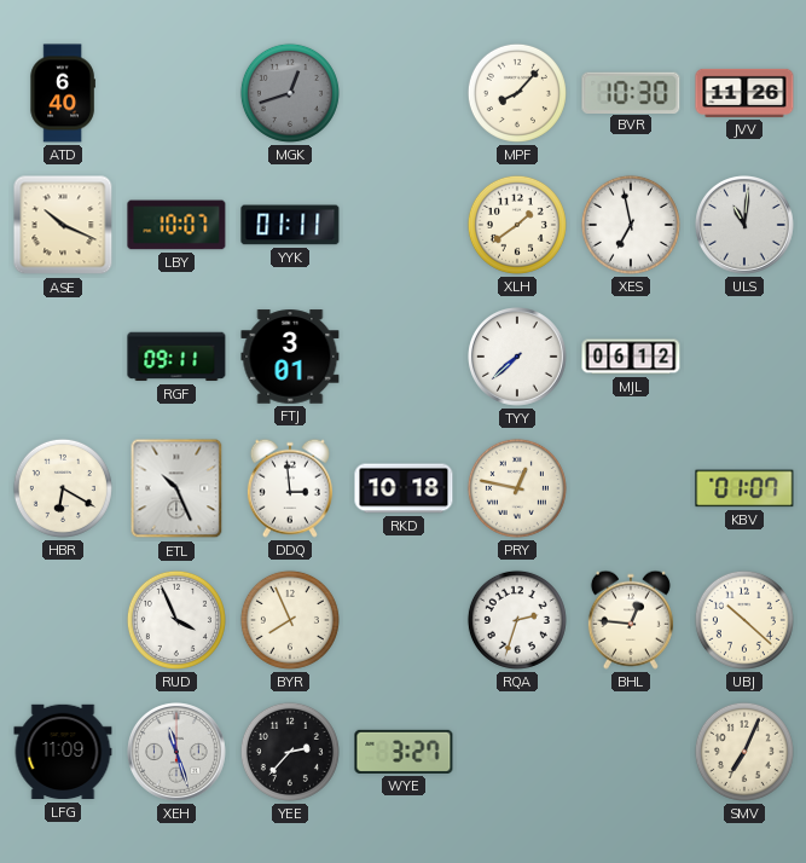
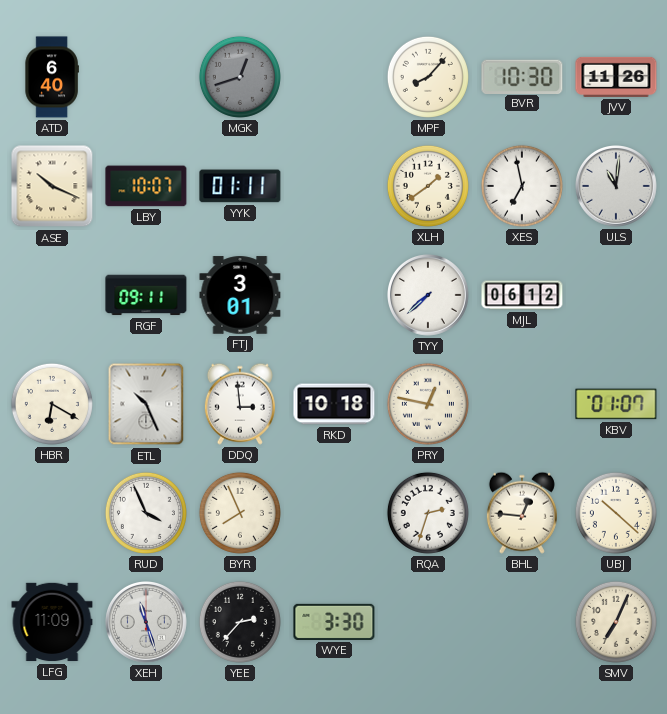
WYE: 3:27 -> 3:30
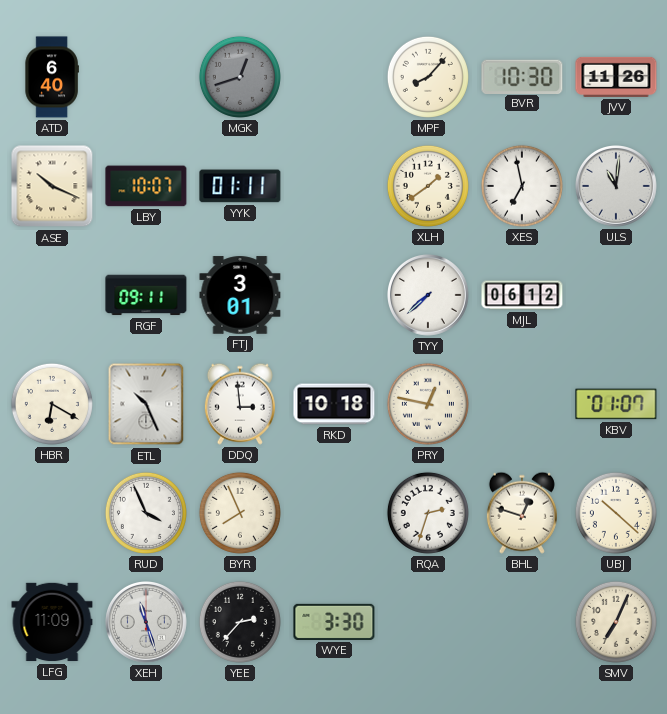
BHL: 12:46 -> 12:48
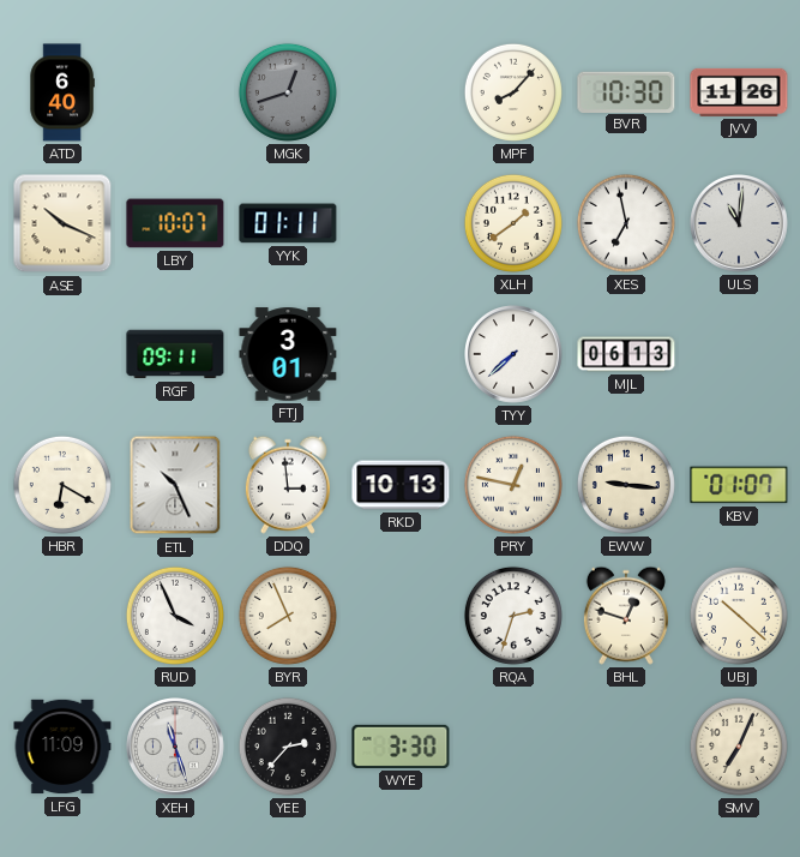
MJL: 06:12 -> 06:13
RKD: 10:18 -> 10:13
EWW: none -> 9:16
